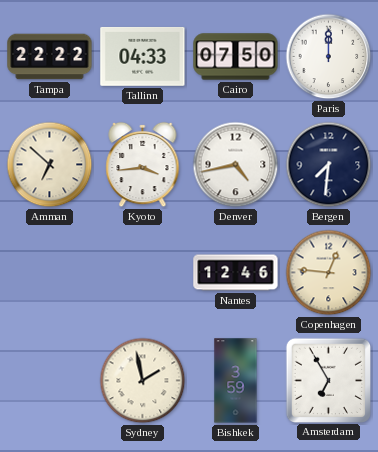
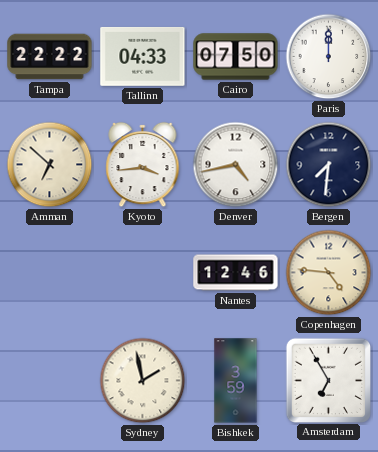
Copenhagen: 12:46 -> 4:46
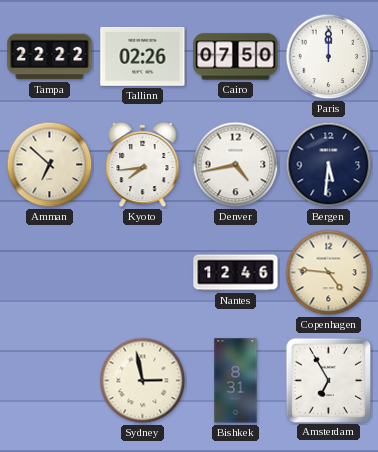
Tallinn: 04:33 -> 02:26
Kyoto: 3:44 -> 7:44
Bergen: 7:31 -> 5:31
Sydney: 1:58 -> 2:58
Bishkek: 3:59 -> 8:31
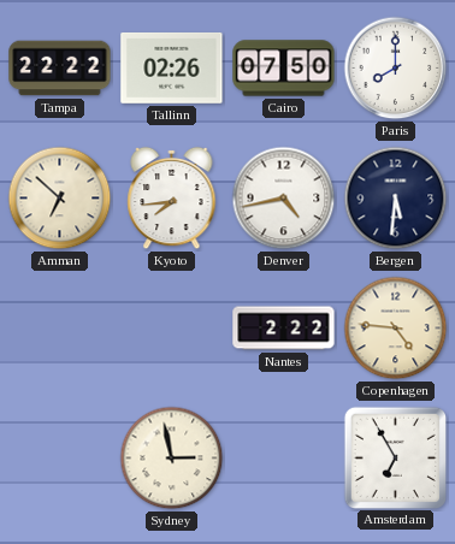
Paris: 12:00 -> 8:00
Nantes: 12:46 -> 2:22
Bishkek: 8:31 -> none
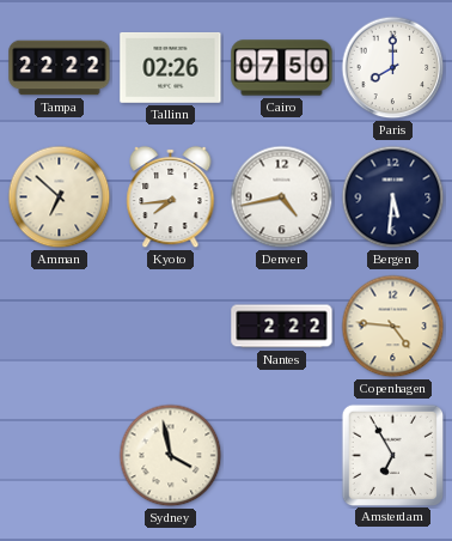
Sydney: 2:58 -> 3:58
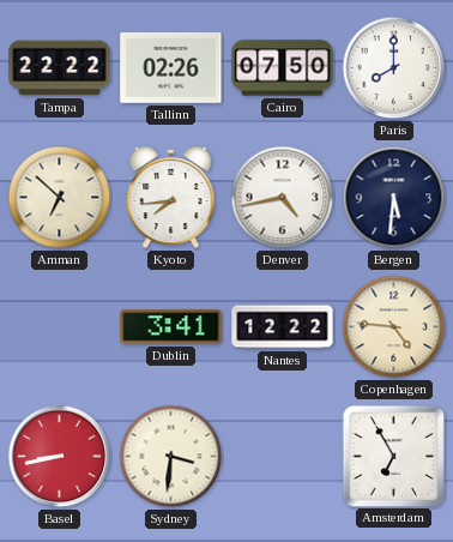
Dublin: none -> 3:41
Nantes: 2:22 -> 12:22
Basel: none -> 8:43
Sydney: 3:58 -> 3:31
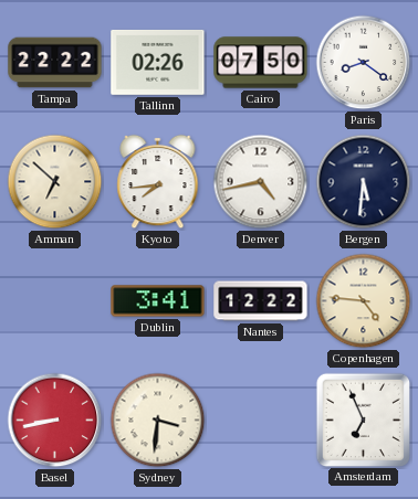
Paris: 8:00 -> 8:21
Amsterdam: 6:55 -> 6:56
